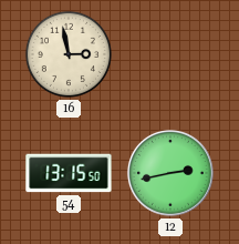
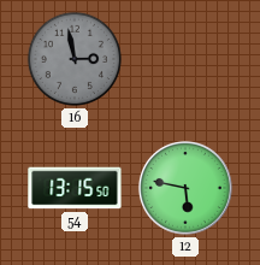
16 dial: cream -> grey
12: 2:43 -> 5:47
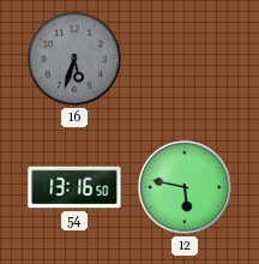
16: 2:58 -> 5:33
54: 13:15 -> 13:16
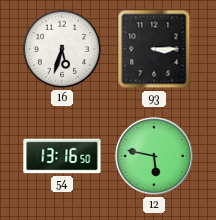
16 dial: grey -> white
93: none -> 3:15
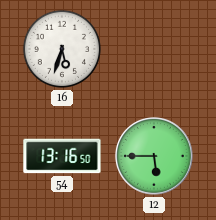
93: 3:15 -> none
12: 5:47 -> 5:45
